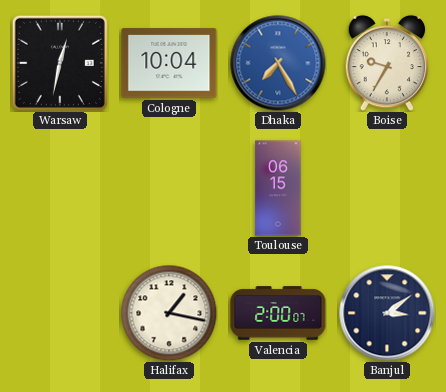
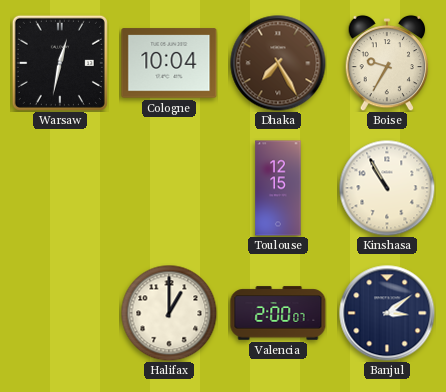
Dhaka dial: blue -> brown
Toulouse: 06:15 -> 12:15
Kinshasa: none -> 10:55
Halifax: 1:17 -> 1:00
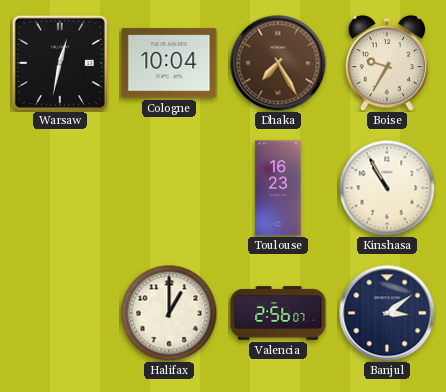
Toulouse: 12:15 -> 16:23
Valencia: 2:00 -> 2:56
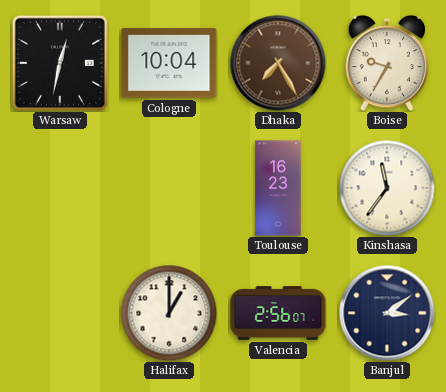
Kinshasa: 10:55 -> 11:36
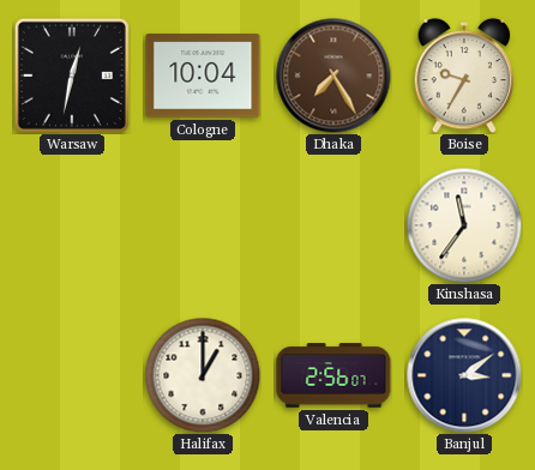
Toulouse: 16:23 -> none
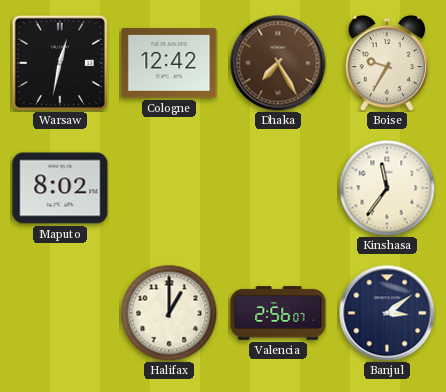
Cologne: 10:04 -> 12:42
Maputo: none -> 8:02
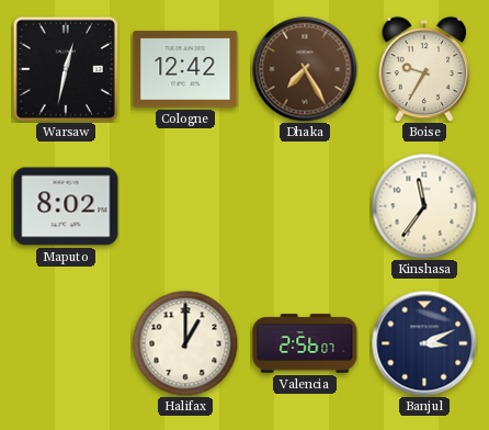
Banjul: 3:09 -> 3:11
